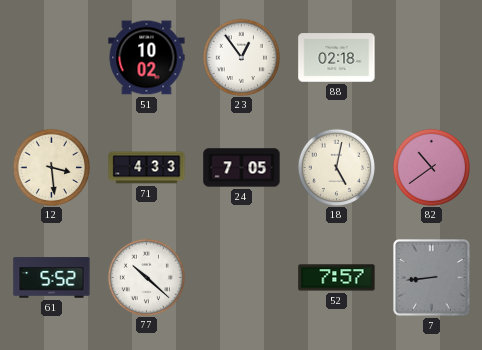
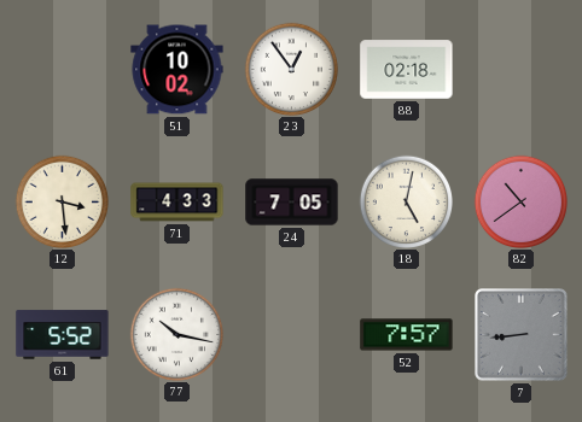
77: 10:22 -> 10:17
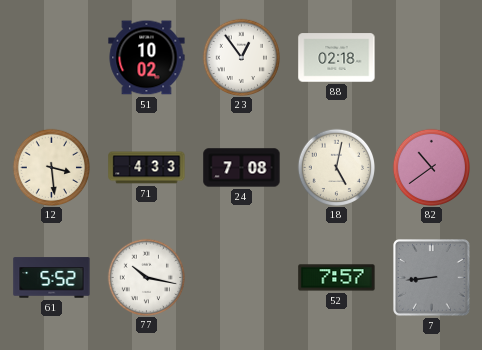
24: 7:05 -> 7:08
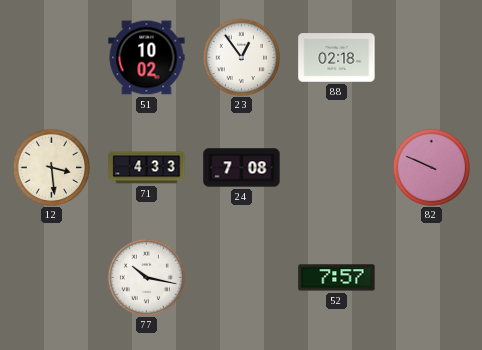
18: 5:02 -> none
82: 10:39 -> 9:49
61: 5:52 -> none
7: 8:44 -> none
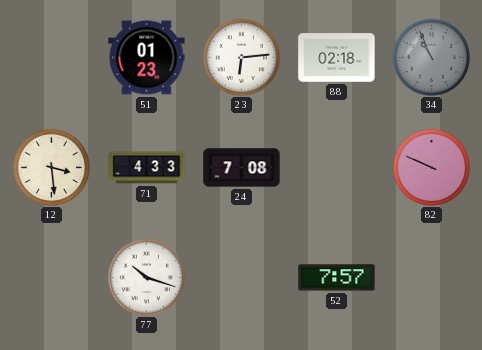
51: 10:02 -> 01:23
23: 12:54 -> 6:14
34: none -> 10:56
77: 10:17 -> 10:18
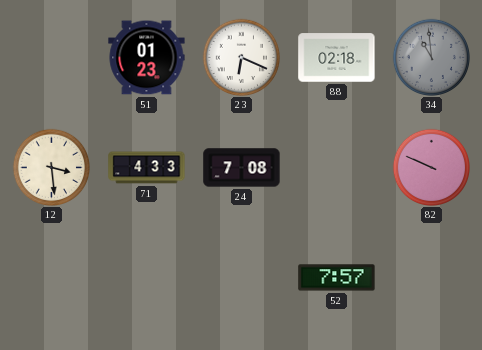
23: 6:14 -> 6:19
34: 10:56 -> 10:59
77: 10:18 -> none
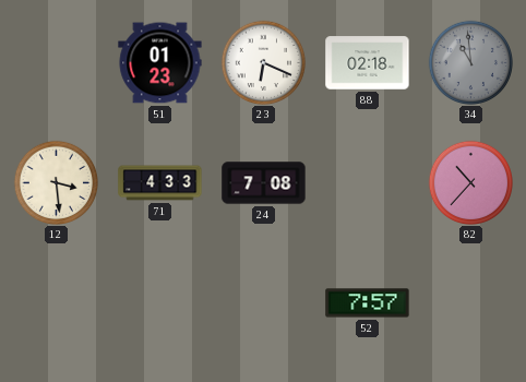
82: 9:49 -> 10:37
